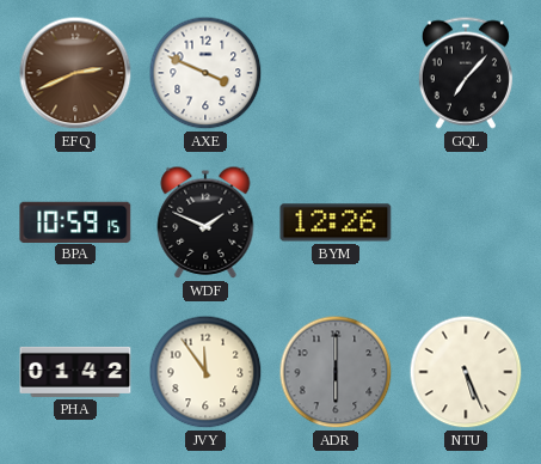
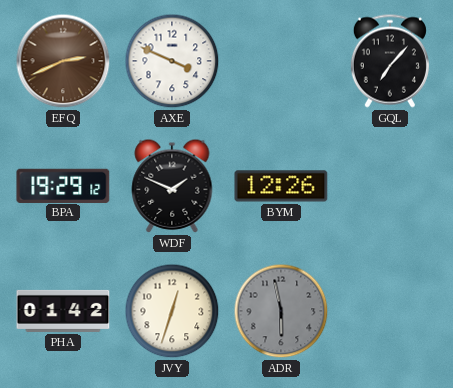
BPA: 10:59 -> 19:29
JVY: 11:54 -> 12:33
ADR: 6:00 -> 5:58
NTU: 5:26 -> none
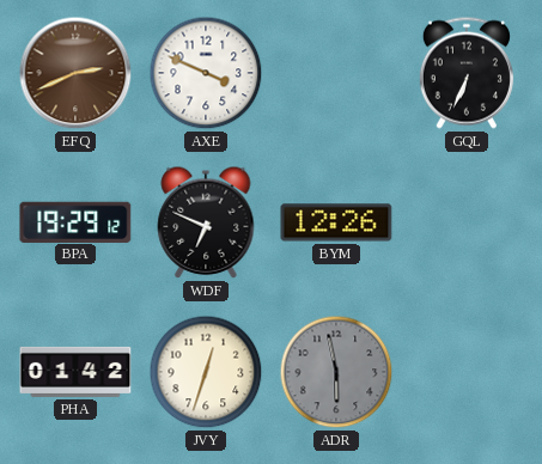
GQL: 7:07 -> 6:34
WDF: 1:49 -> 6:49
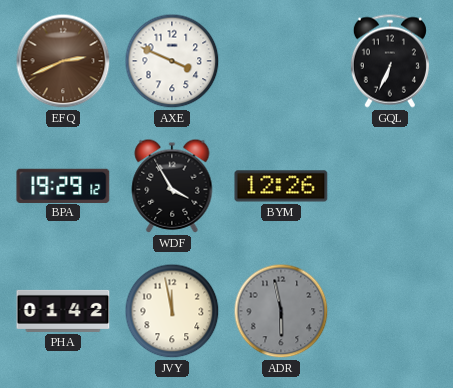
WDF: 6:49 -> 3:55
JVY: 12:33 -> 11:58
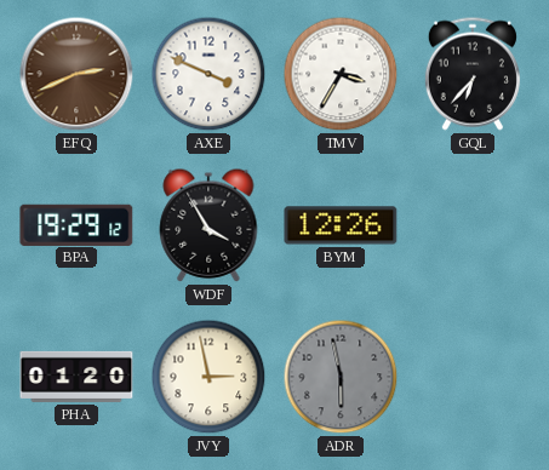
TMV: none -> 3:35
GQL: 6:34 -> 6:37
PHA: 01:42 -> 01:20
JVY: 11:58 -> 2:58
